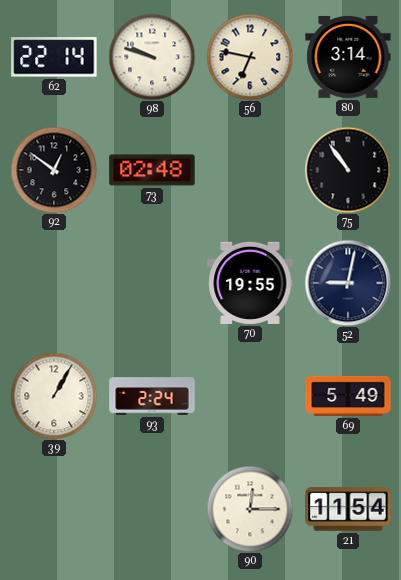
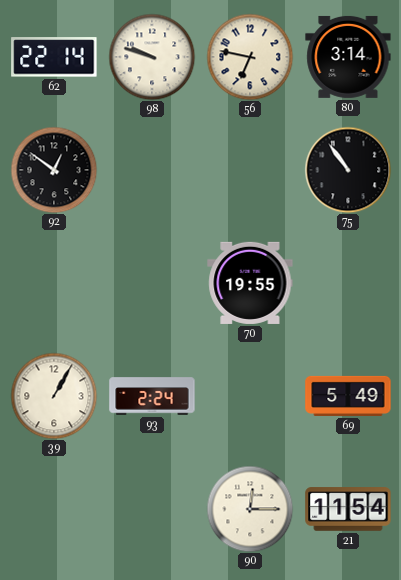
73: 02:48 -> none
52: 9:02 -> none
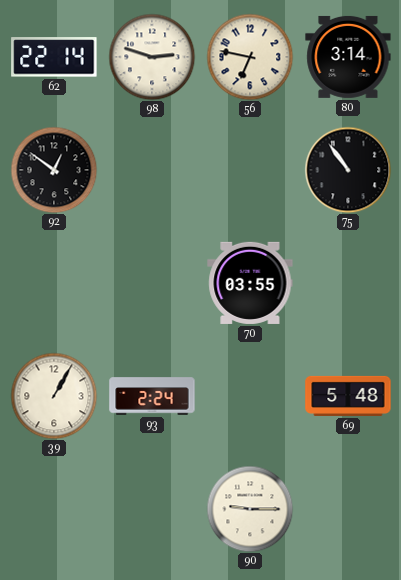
98: 9:48 -> 2:48
70: 19:55 -> 03:55
69: 5:49 -> 5:48
90: 12:15 -> 9:15
21: 11:54 -> none
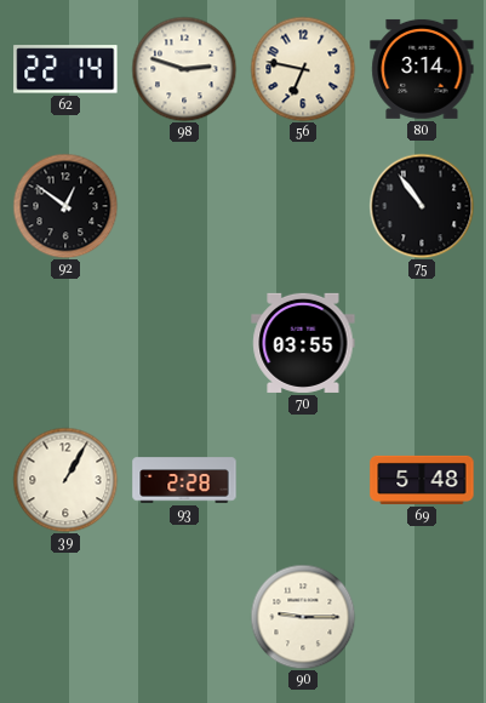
93: 2:24 -> 2:28
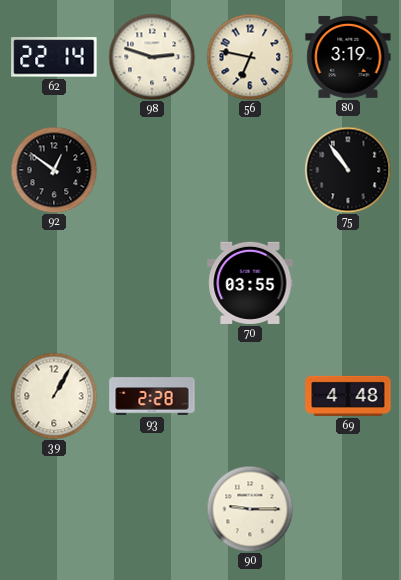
80: 3:14 -> 3:19
69: 5:48 -> 4:48
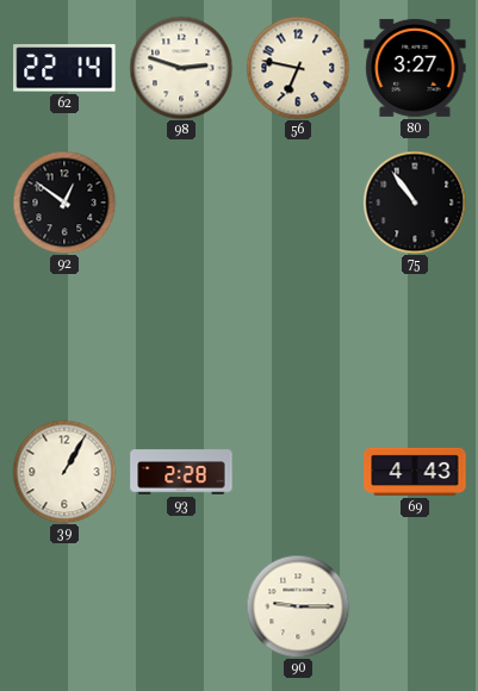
80: 3:19 -> 3:27
70: 03:55 -> none
69: 4:48 -> 4:43
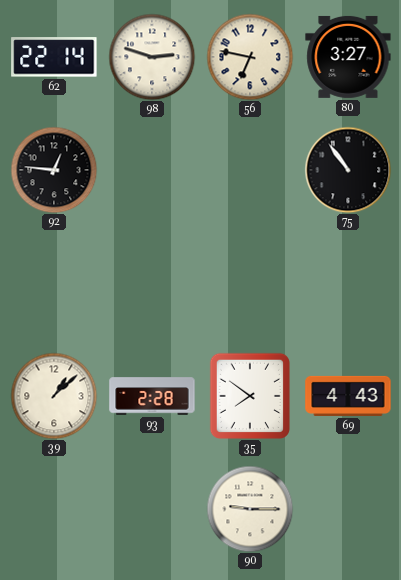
92: 12:51 -> 12:46
39: 1:05 -> 1:08
35: none -> 7:51
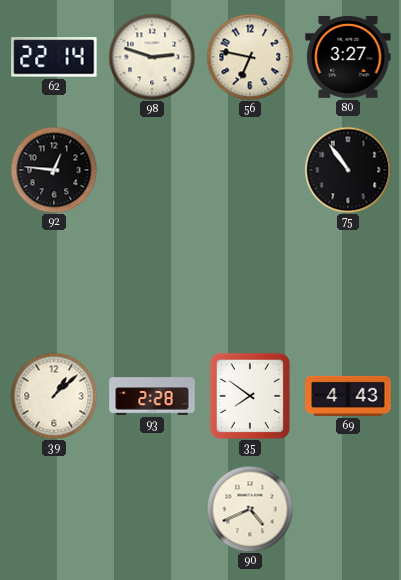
90: 9:15 -> 4:41
